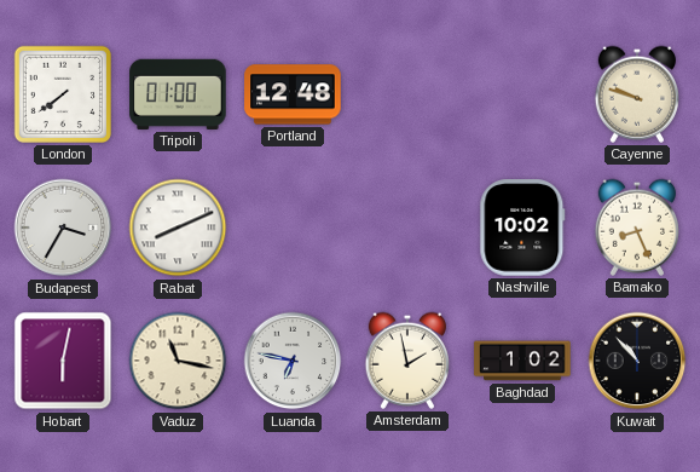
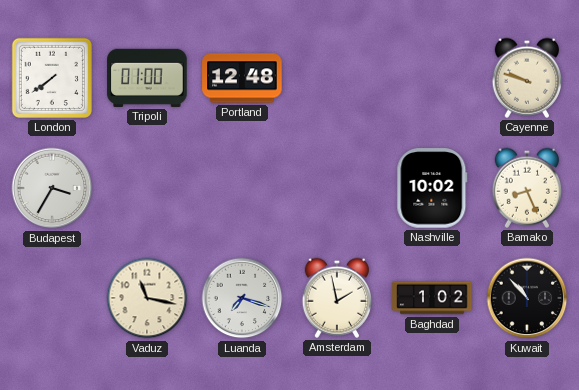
Rabat: 8:11 -> none
Hobart: 6:02 -> none
Luanda: 6:47 -> 7:18
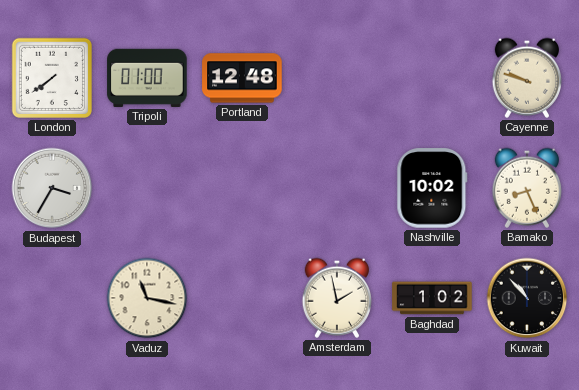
Luanda: 7:18 -> none
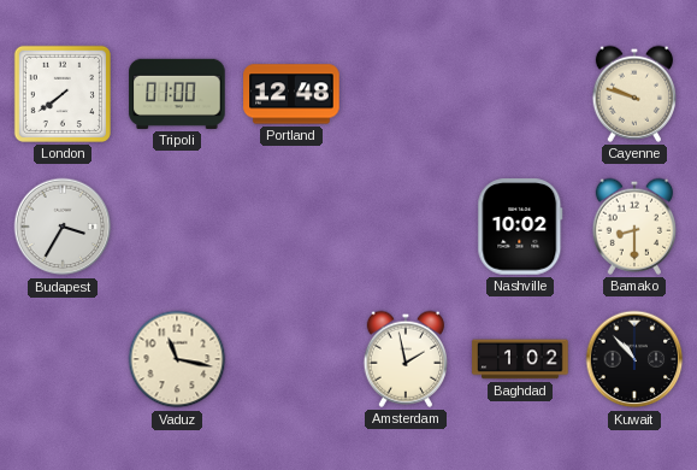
Bamako: 8:26 -> 8:30
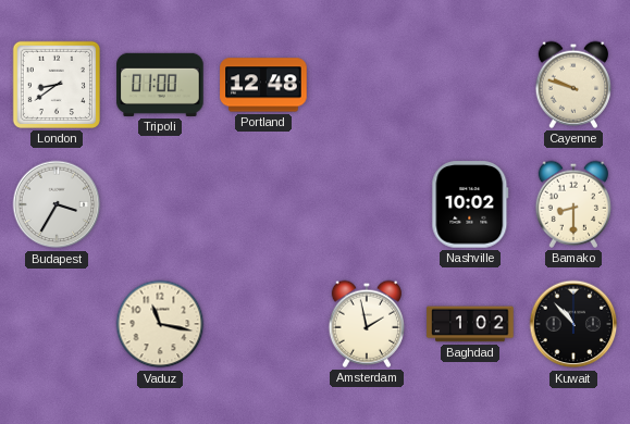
London: 7:39 -> 8:39
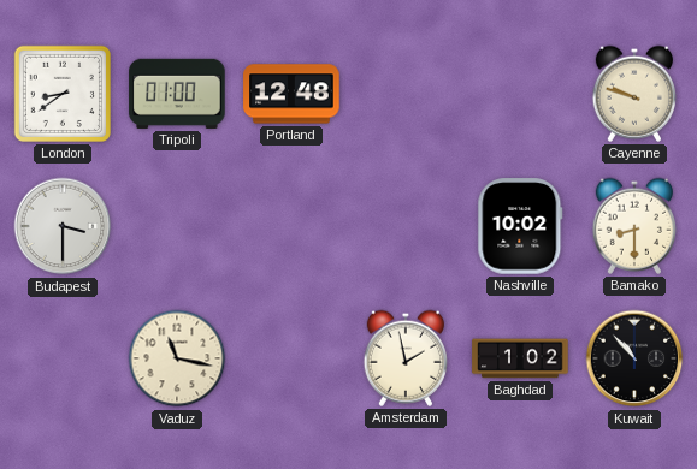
Budapest: 3:35 -> 3:30
